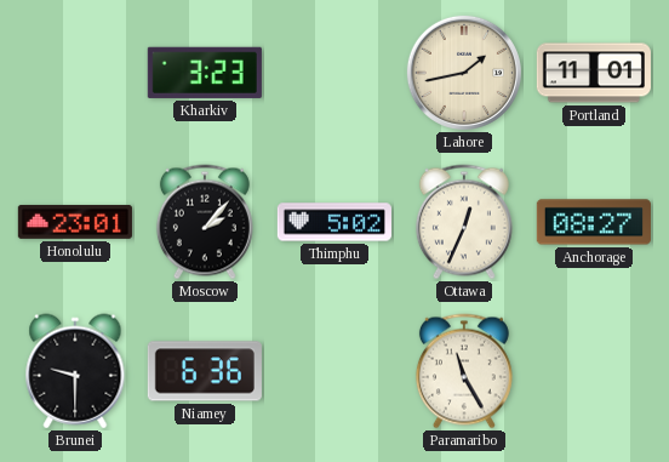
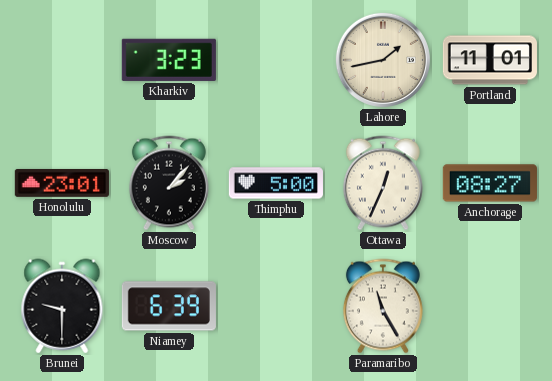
Thimphu: 5:02 -> 5:00
Niamey: 6:36 -> 6:39
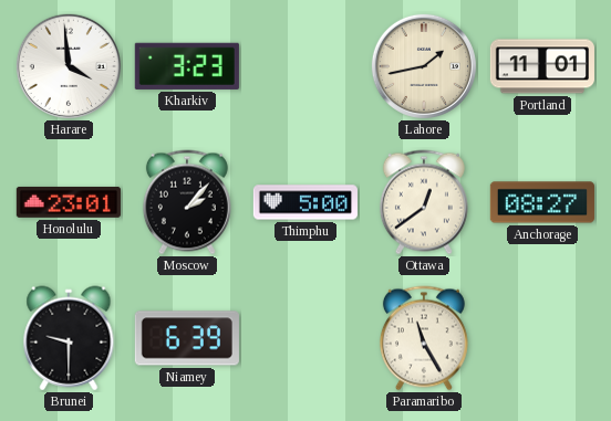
Harare: none -> 3:59
Ottawa: 12:34 -> 12:39
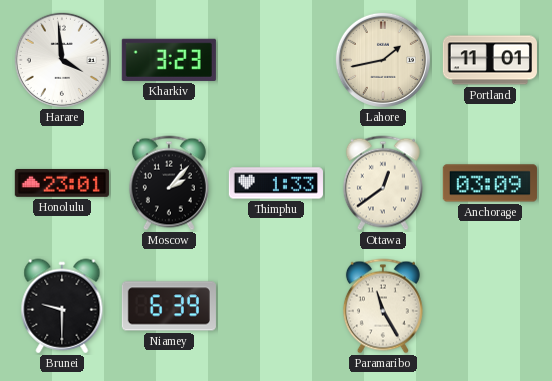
Thimphu: 5:00 -> 1:33
Anchorage: 08:27 -> 03:09
